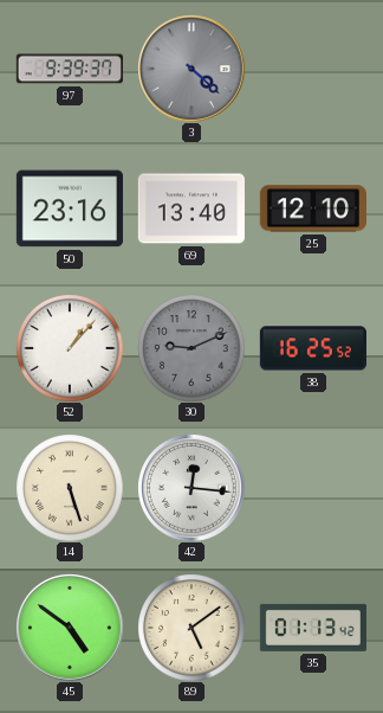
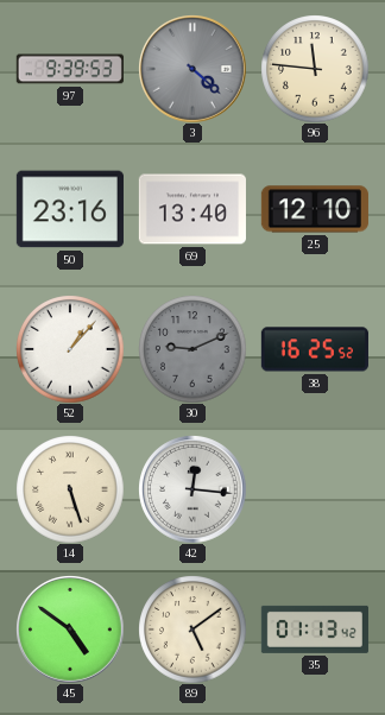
97: 9:39:37 -> 9:39:53
96: none -> 11:46
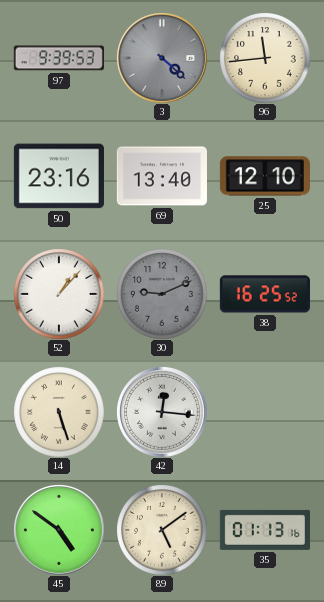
96: 11:46 -> 11:44
35: 01:13:42 -> 01:13:16
